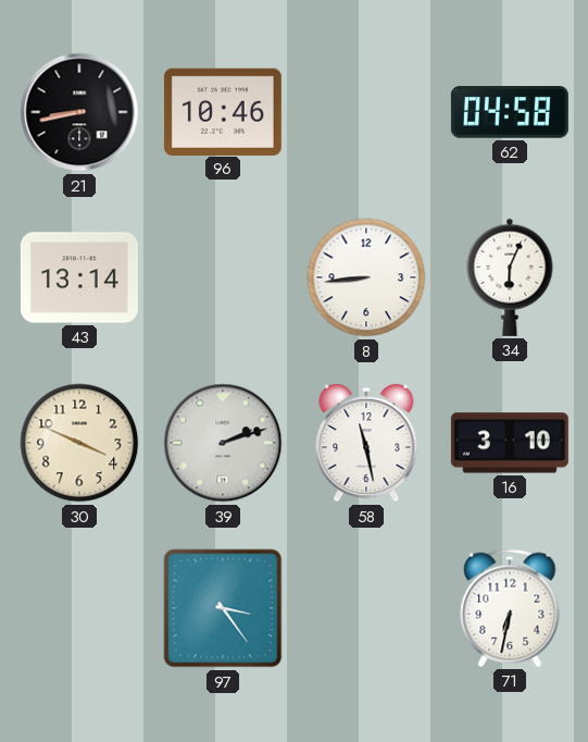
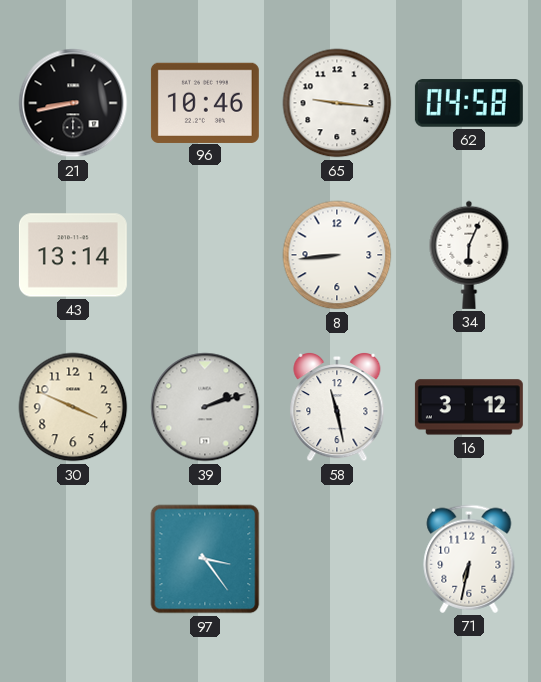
65: none -> 9:16
16: 3:10 -> 3:12
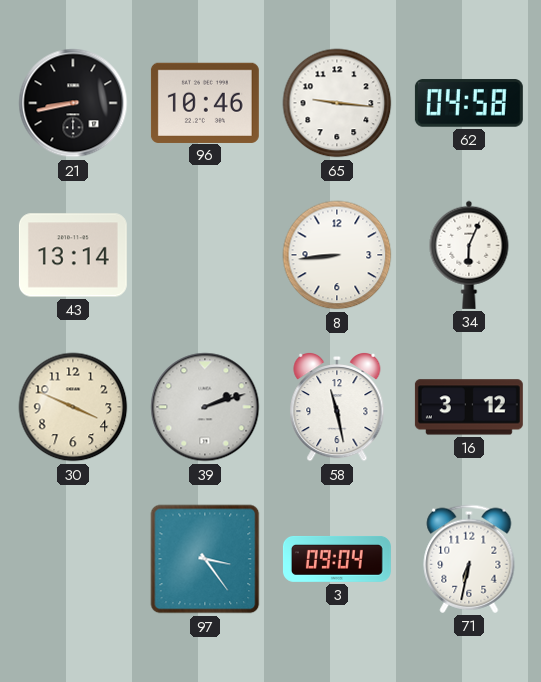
3: none -> 09:04
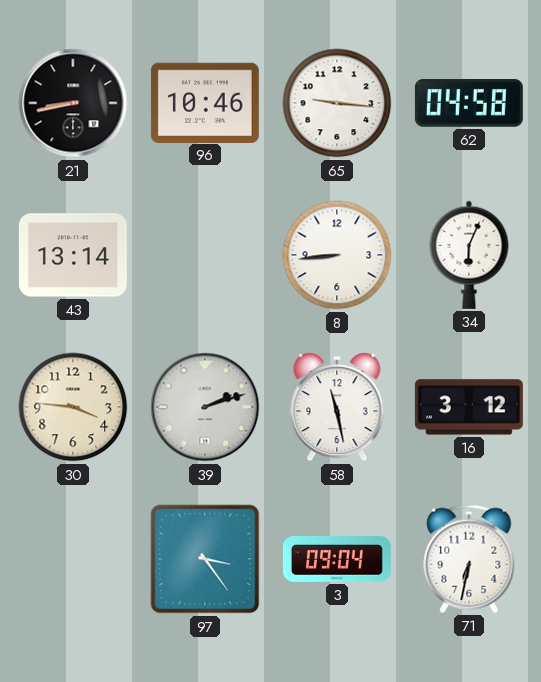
30: 3:49 -> 3:46
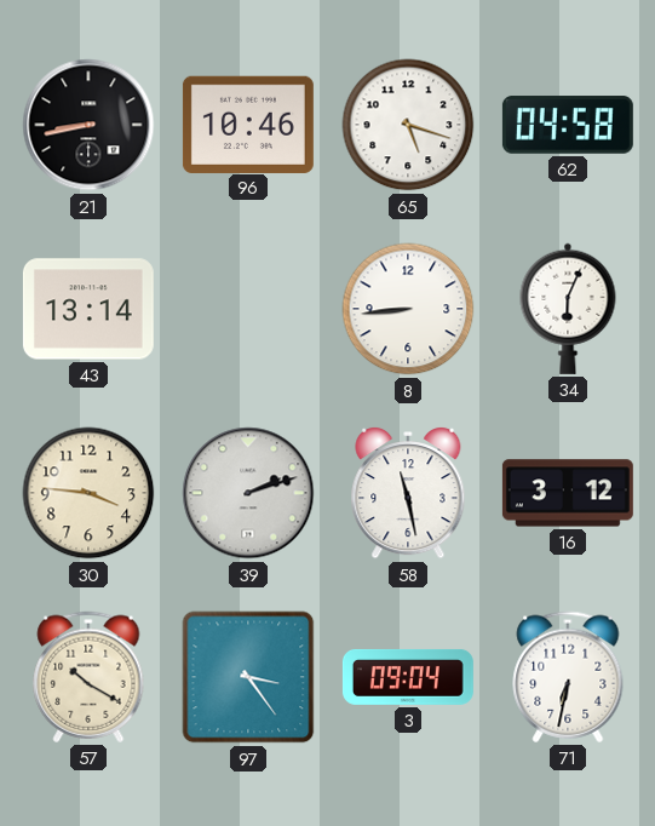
65: 9:16 -> 5:18
57: none -> 10:20
